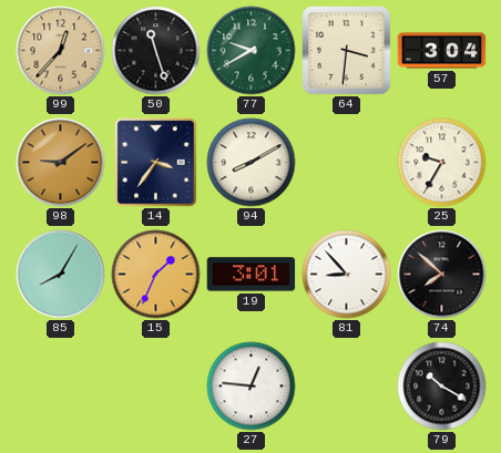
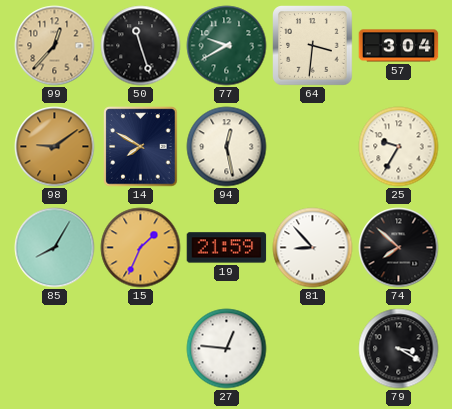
14: 3:36 -> 7:50
94: 8:10 -> 12:28
19: 3:01 -> 21:59
79: 10:20 -> 3:20
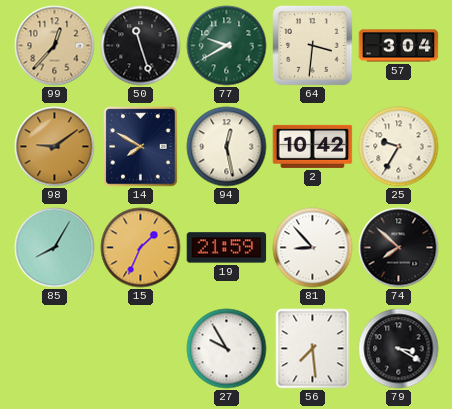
2: none -> 10:42
27: 12:46 -> 9:55
56: none -> 7:29
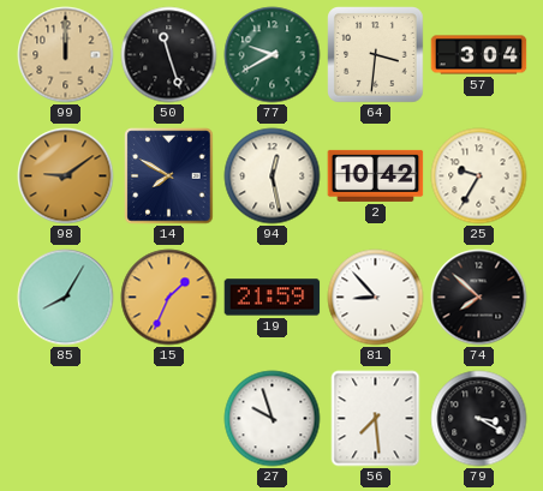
99: 12:37 -> 12:00
27: 9:55 -> 9:57
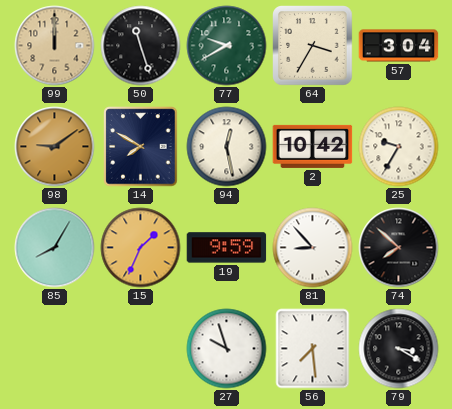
64: 3:31 -> 3:35
19: 21:59 -> 9:59
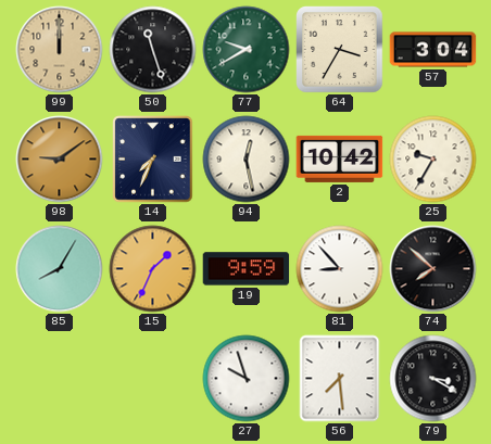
14: 7:50 -> 7:34
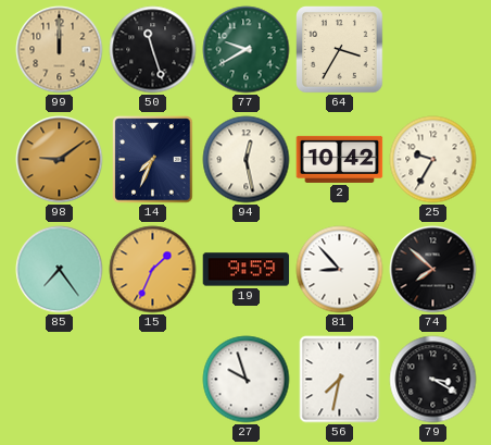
57: 3:04 -> none
85: 8:05 -> 7:24
56: 7:29 -> 7:32
